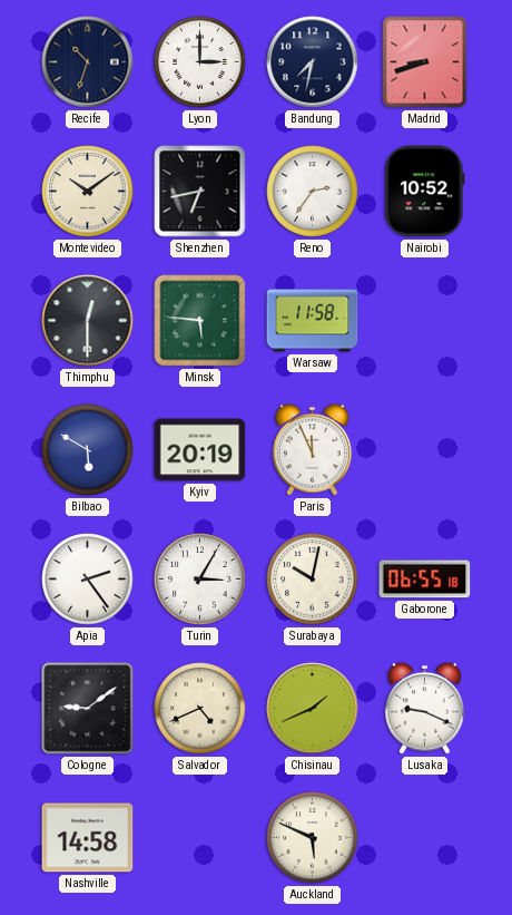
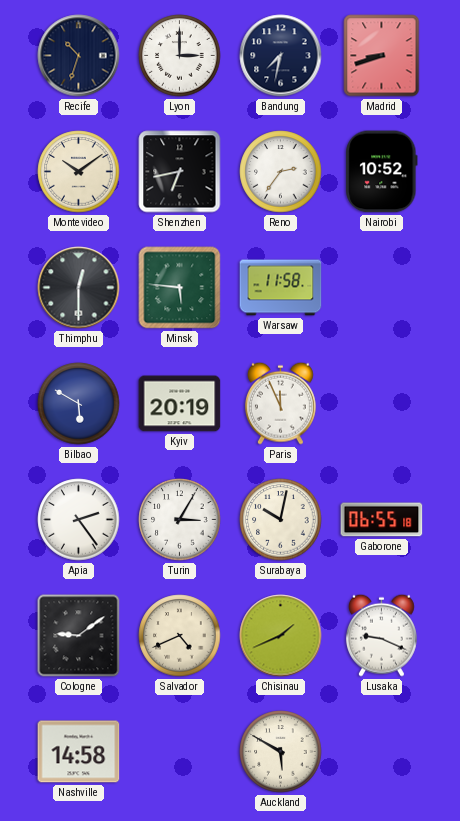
Auckland: 5:49 -> 5:50
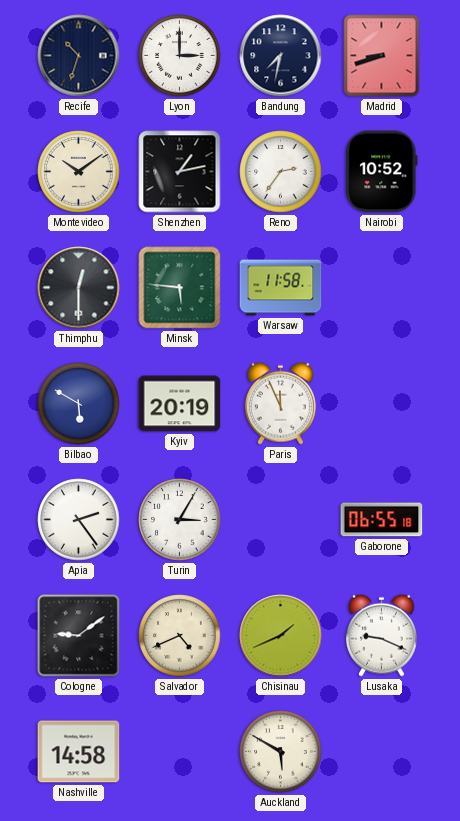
Shenzhen: 6:43 -> 1:13
Surabaya: 10:02 -> none
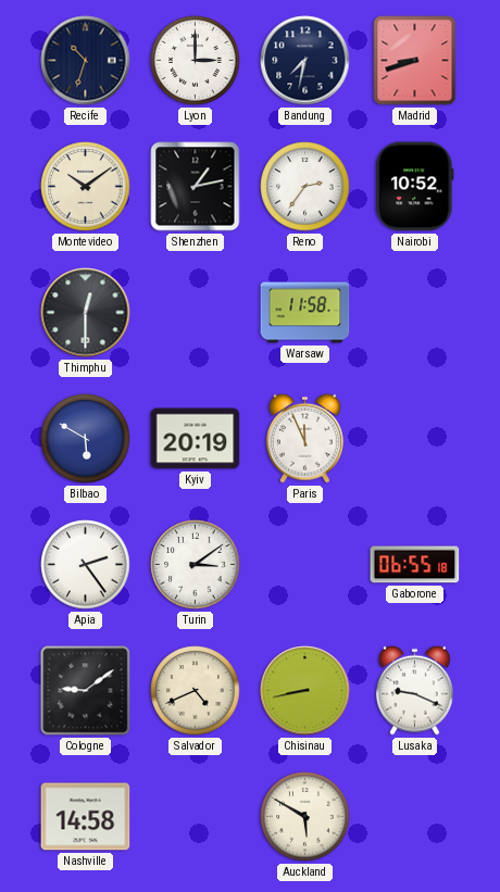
Minsk: 5:46 -> none
Turin: 3:05 -> 3:09
Chisinau: 1:41 -> 8:43
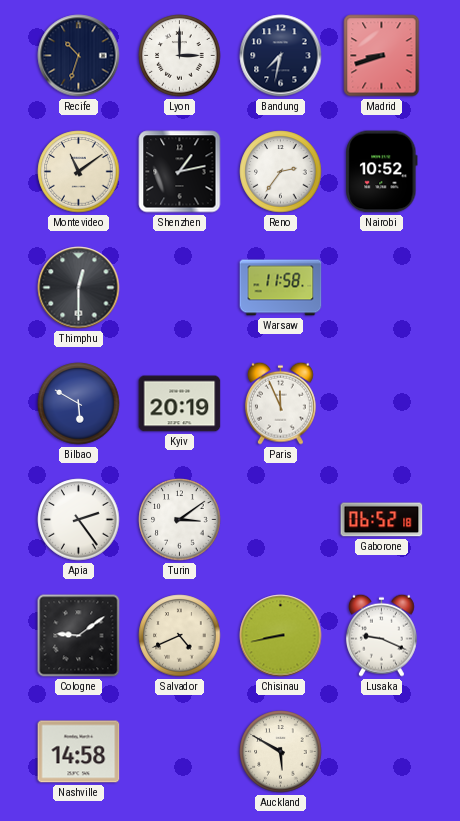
Montevideo: 10:09 -> 11:09
Gaborone: 06:55 -> 06:52
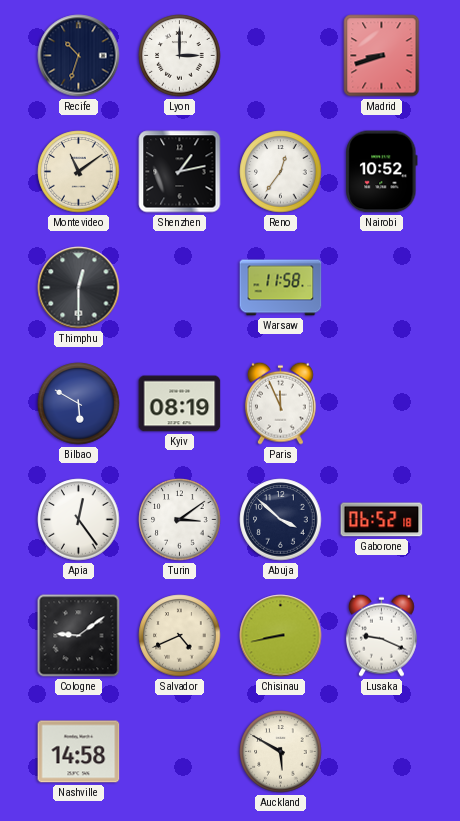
Bandung: 7:32 -> none
Reno: 2:36 -> 12:36
Kyiv: 20:19 -> 08:19
Apia: 2:24 -> 12:24
Abuja: none -> 3:52
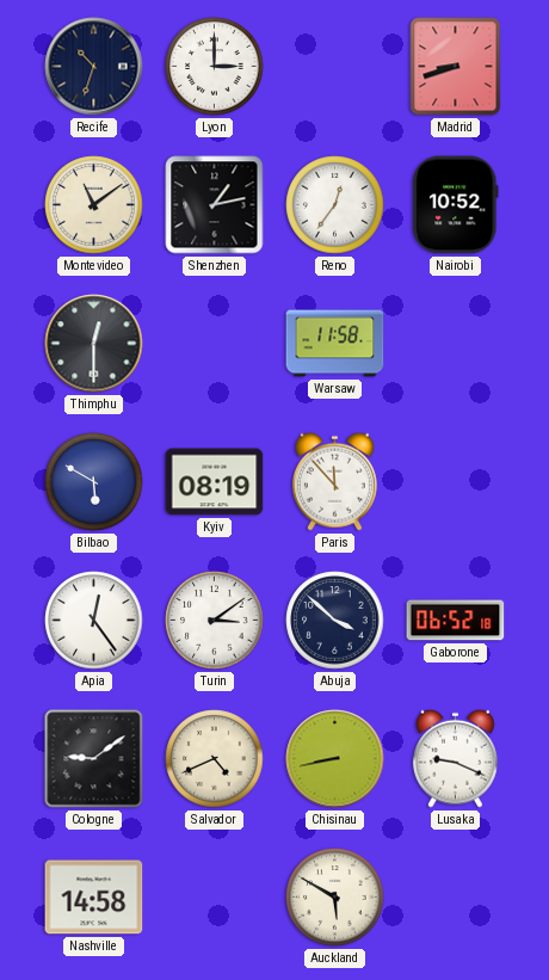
Paris: 11:56 -> 11:53
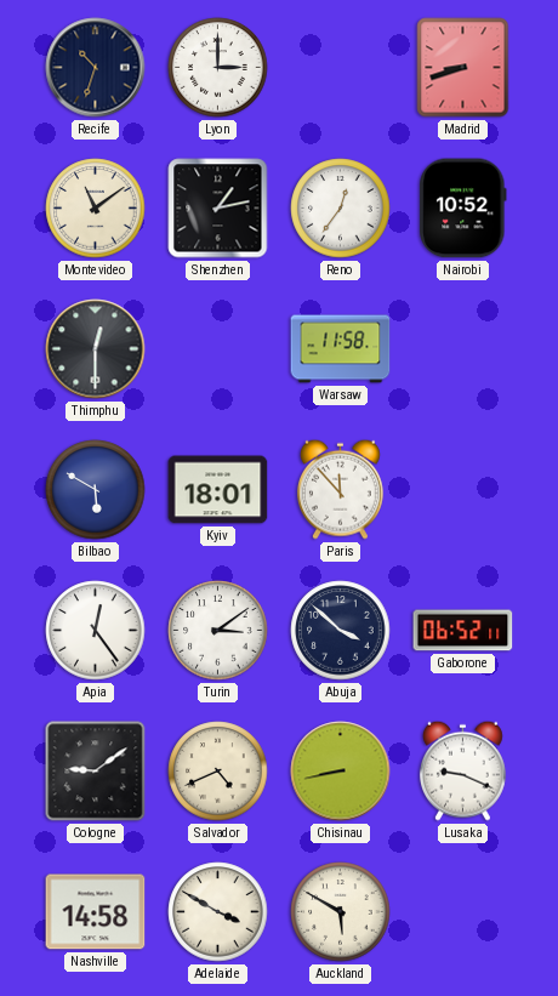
Kyiv: 08:19 -> 18:01
Gaborone: 06:52:18 -> 06:52:11
Adelaide: none -> 3:50
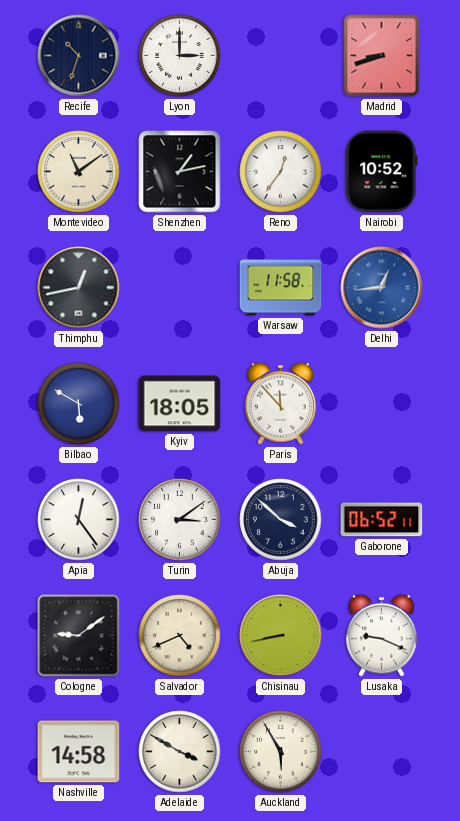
Thimphu: 12:30 -> 12:43
Delhi: none -> 12:44
Kyiv: 18:01 -> 18:05
Auckland: 5:50 -> 5:55
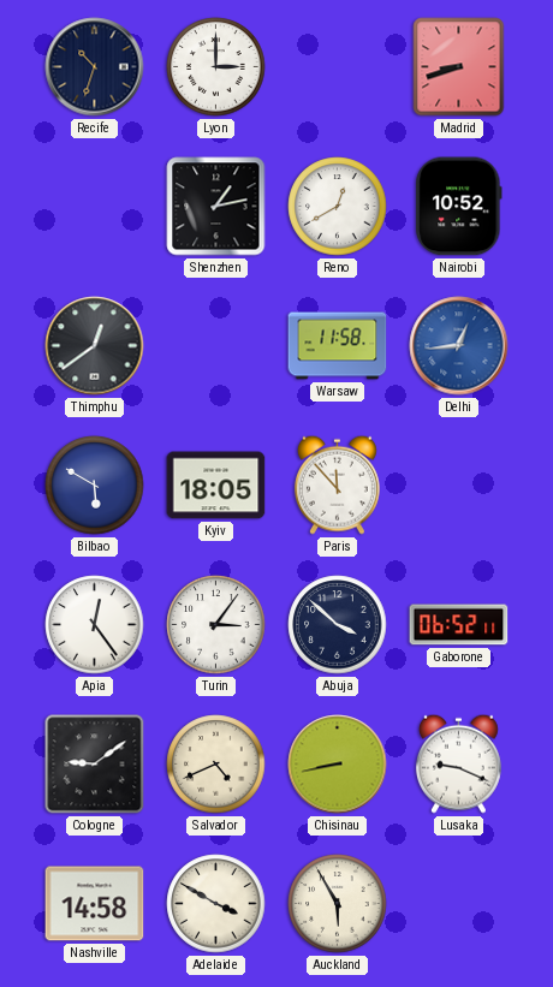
Montevideo: 11:09 -> none
Reno: 12:36 -> 12:40
Thimphu: 12:43 -> 12:39
Turin: 3:09 -> 3:06
